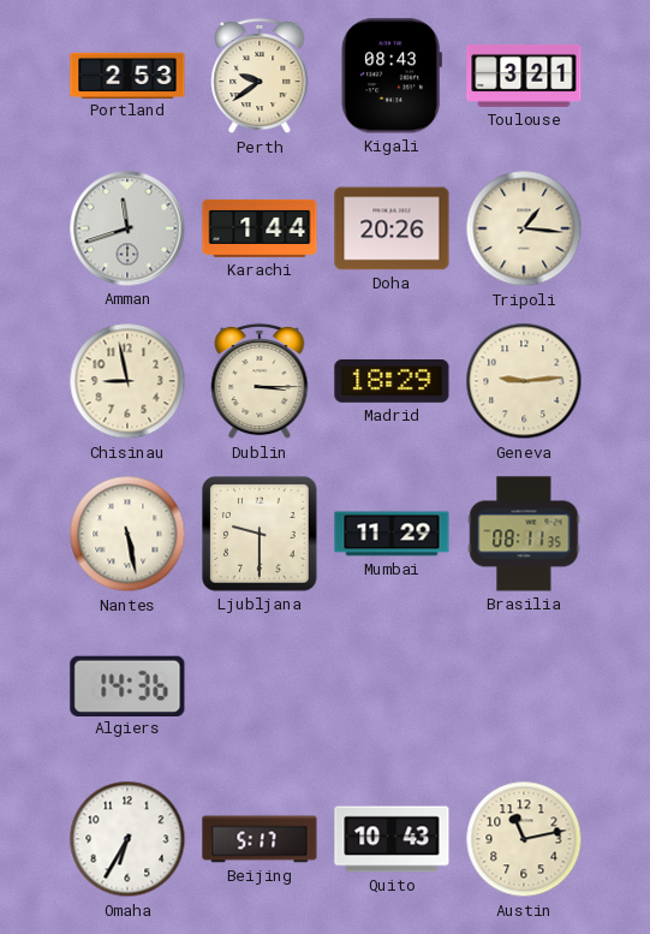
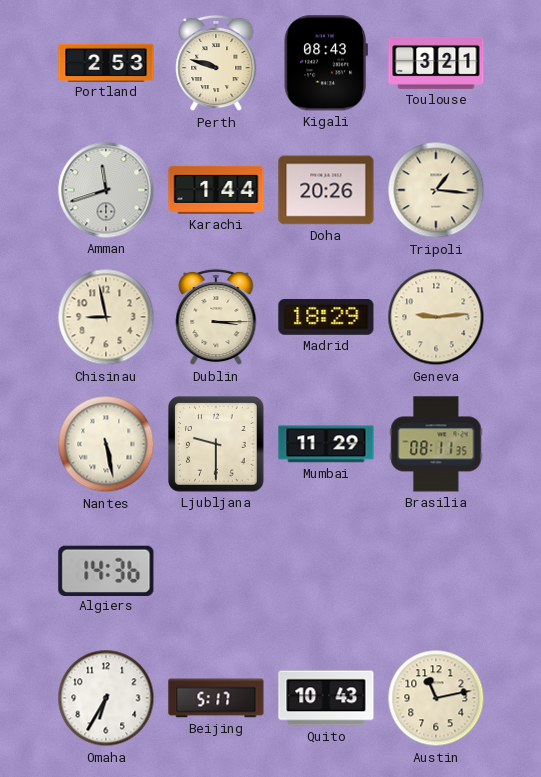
Perth: 9:39 -> 9:48
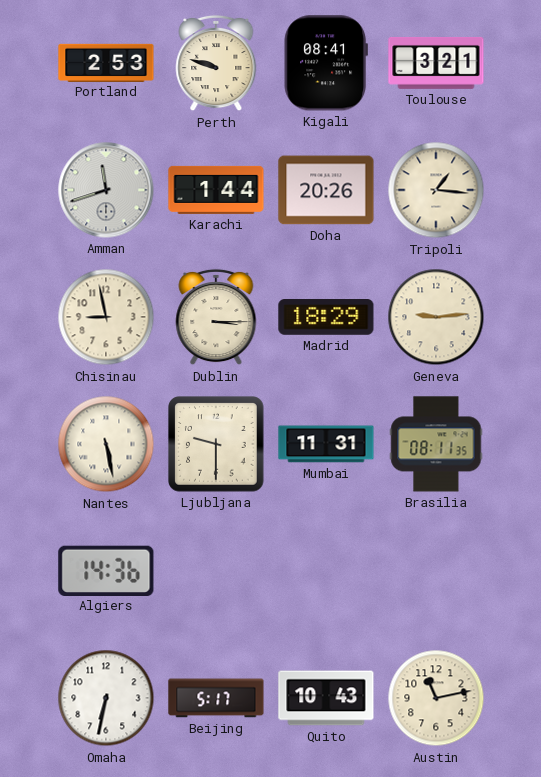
Kigali: 08:43 -> 08:41
Mumbai: 11:29 -> 11:31
Omaha: 6:35 -> 6:32
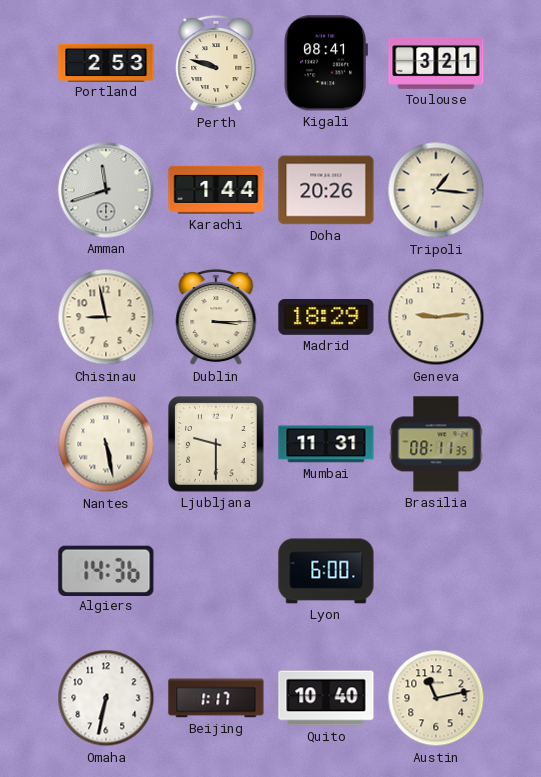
Lyon: none -> 6:00
Beijing: 5:17 -> 1:17
Quito: 10:43 -> 10:40
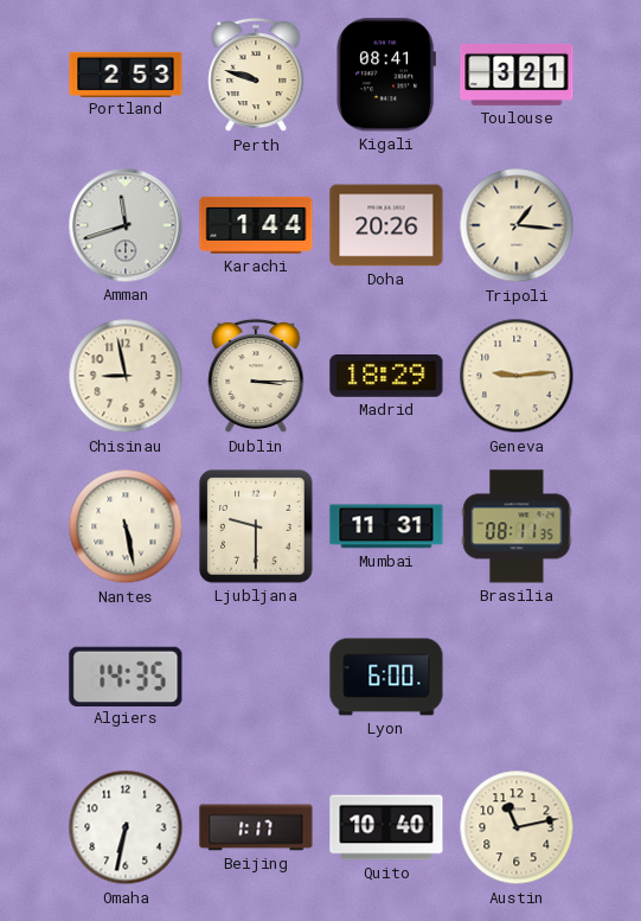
Algiers: 14:36 -> 14:35
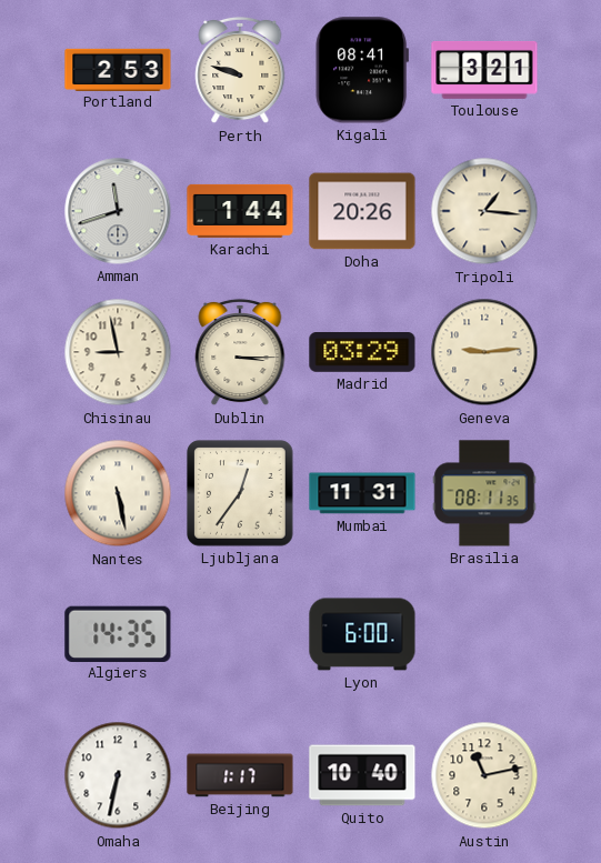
Madrid: 18:29 -> 03:29
Ljubljana: 9:30 -> 12:36
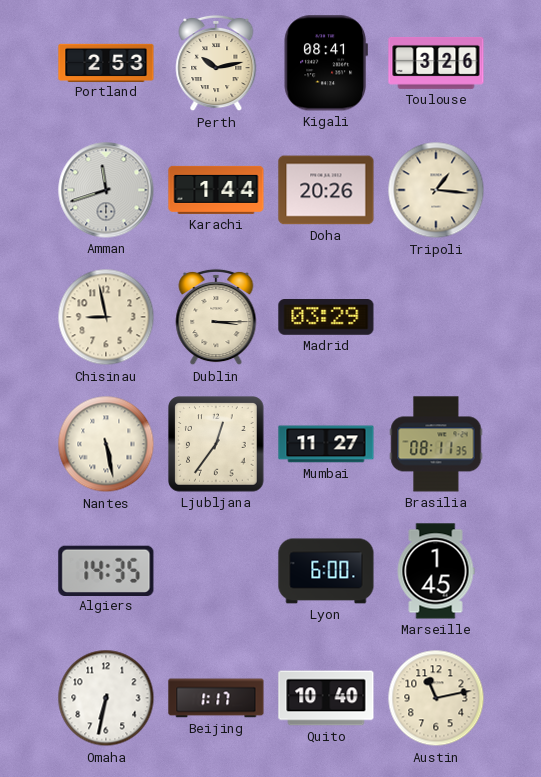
Perth: 9:48 -> 10:13
Toulouse: 3:21 -> 3:26
Geneva: 9:14 -> none
Mumbai: 11:31 -> 11:27
Marseille: none -> 1:45
